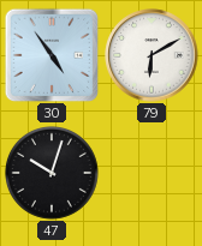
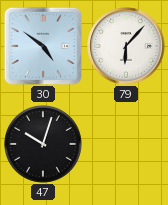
30: 4:54 -> 4:51
79: 6:10 -> 6:07
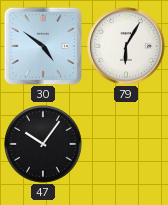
79: 6:07 -> 6:05
47: 10:03 -> 10:06
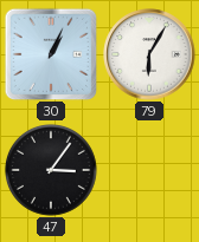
30: 4:51 -> 1:04
47: 10:06 -> 3:06
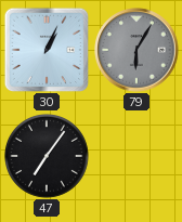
79 dial: white -> grey
47: 3:06 -> 7:06
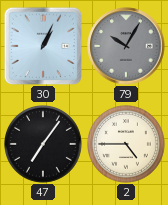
79: 6:05 -> 10:05
2: none -> 4:45
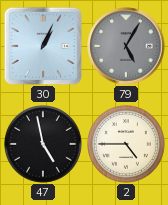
79: 10:05 -> 5:05
47: 7:06 -> 4:58
